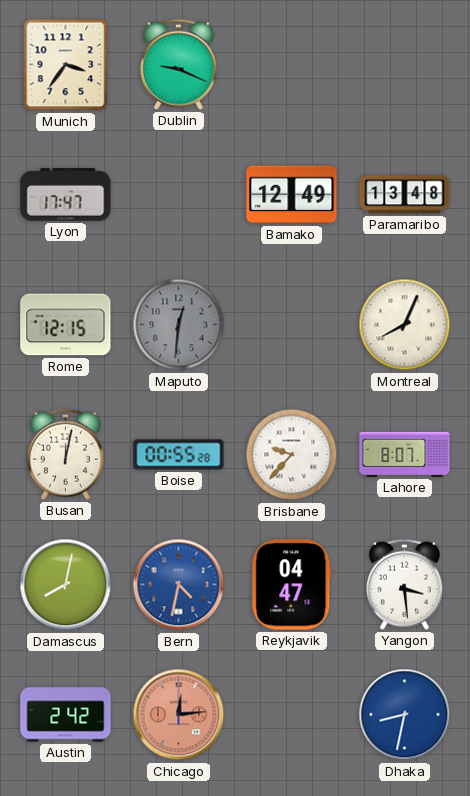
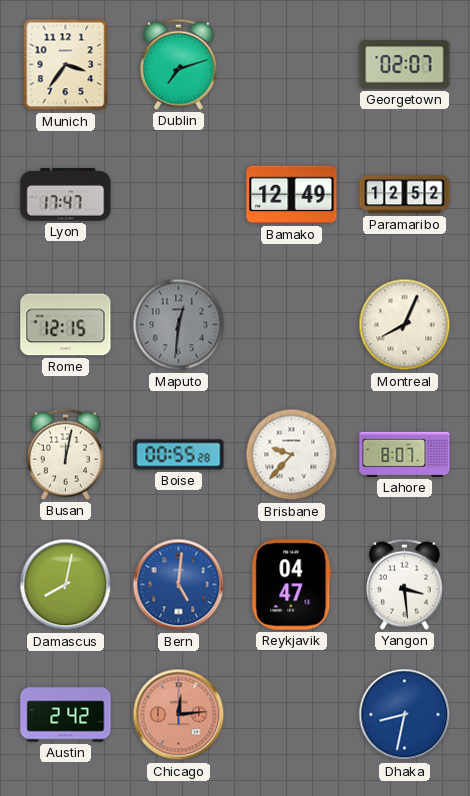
Dublin: 9:19 -> 7:12
Georgetown: none -> 02:07
Paramaribo: 13:48 -> 12:52
Bern: 4:32 -> 5:01
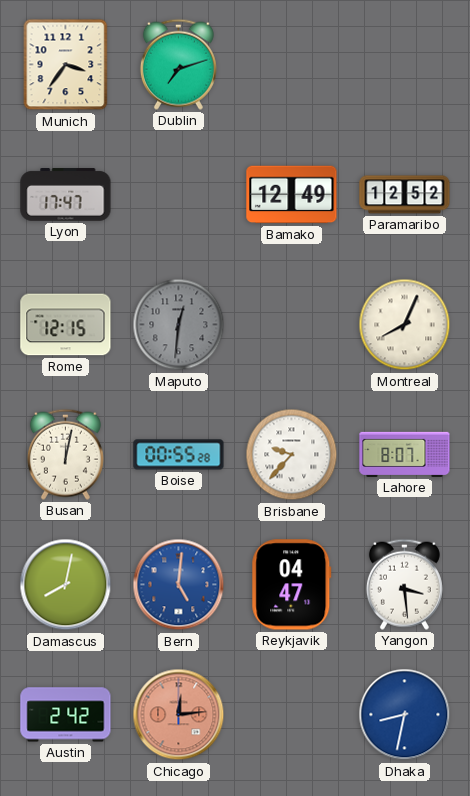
Georgetown: 02:07 -> none
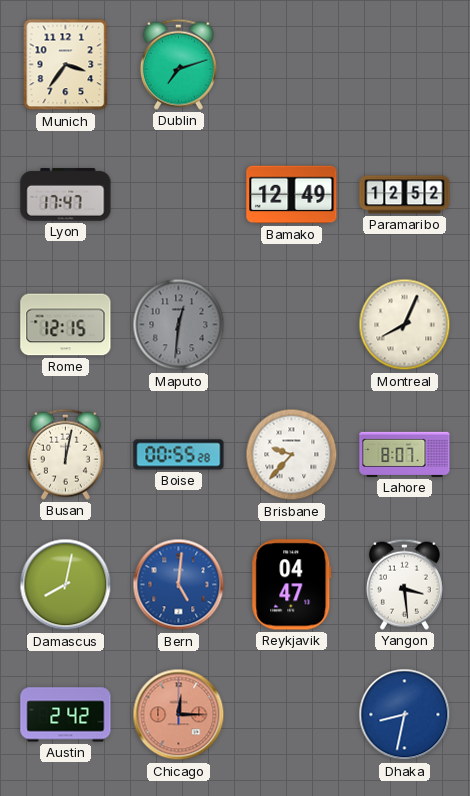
Chicago: 12:14 -> 12:15
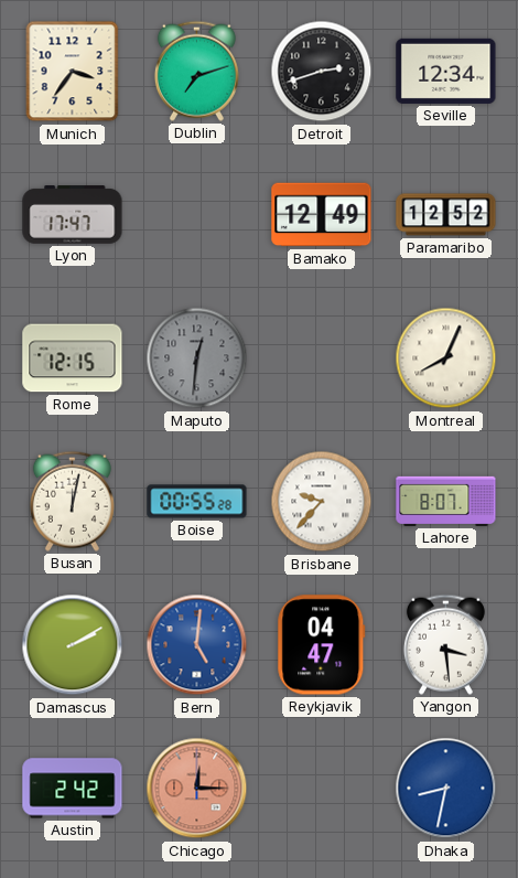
Detroit: none -> 2:42
Seville: none -> 12:34
Damascus: 8:02 -> 2:10
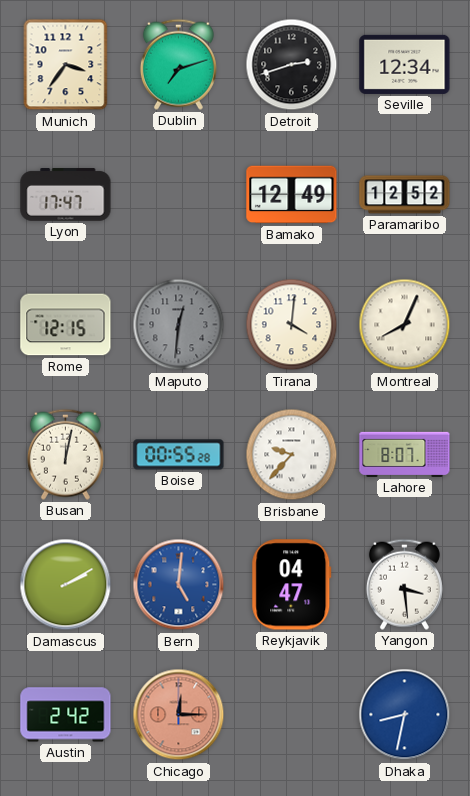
Tirana: none -> 4:01
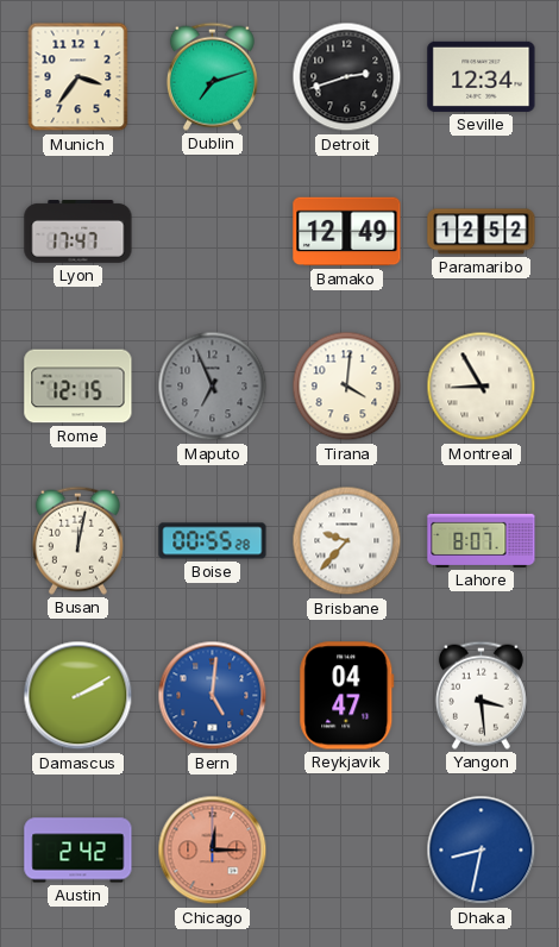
Maputo: 12:31 -> 6:56
Montreal: 8:04 -> 8:55
